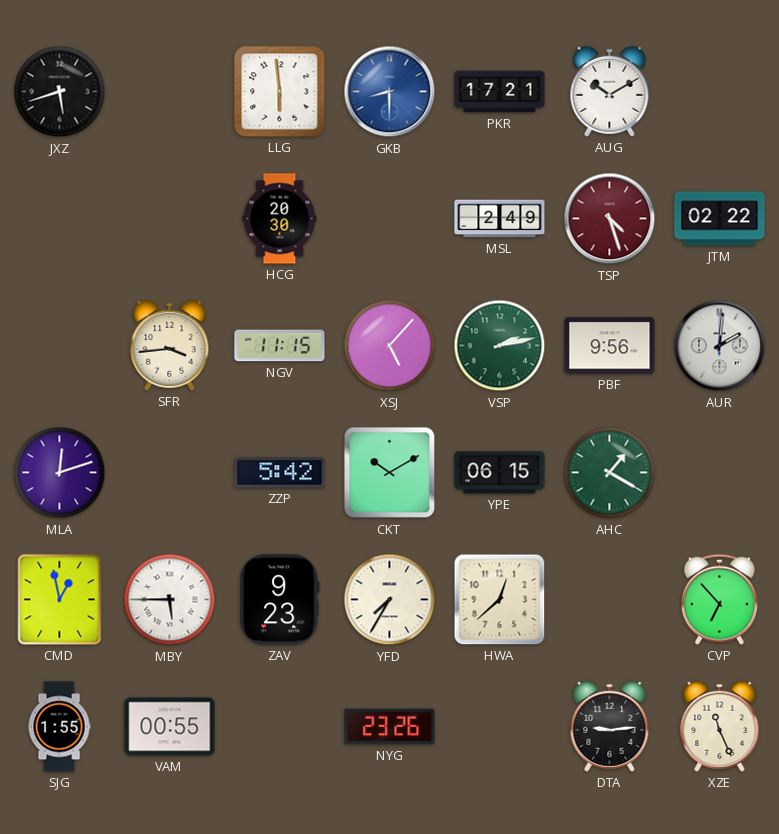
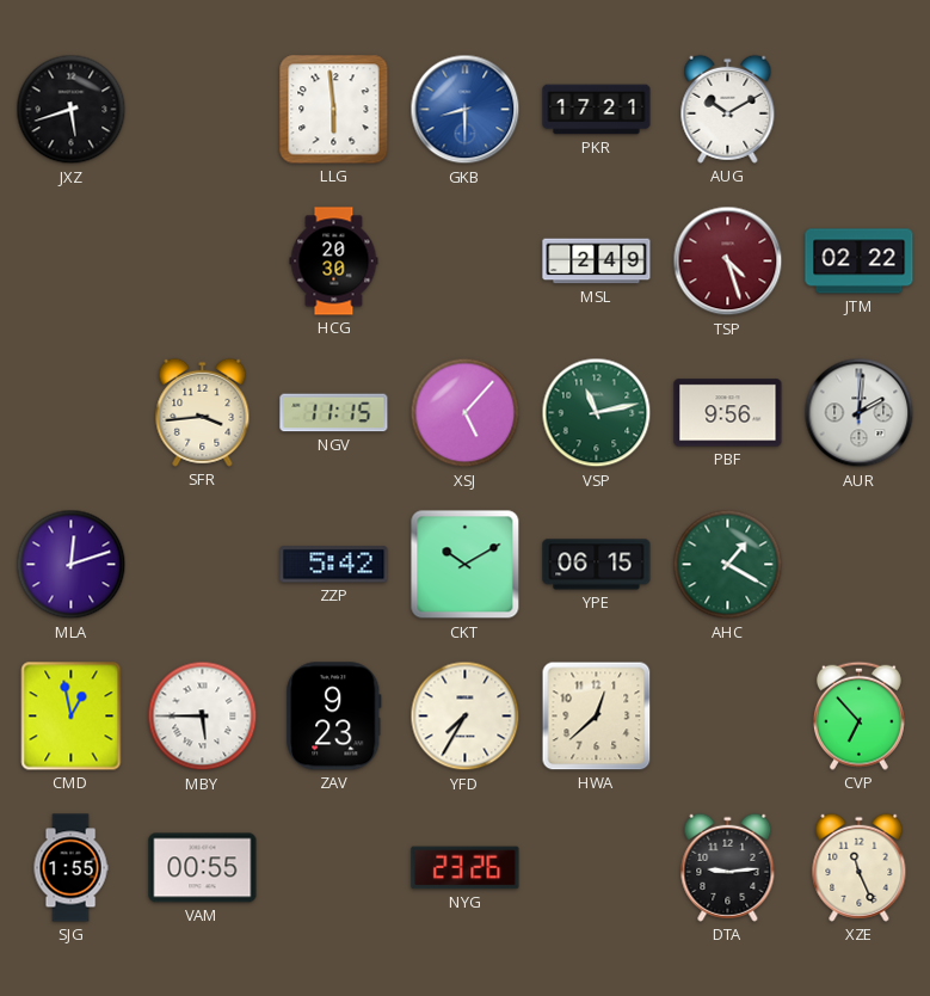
VSP: 2:13 -> 11:13
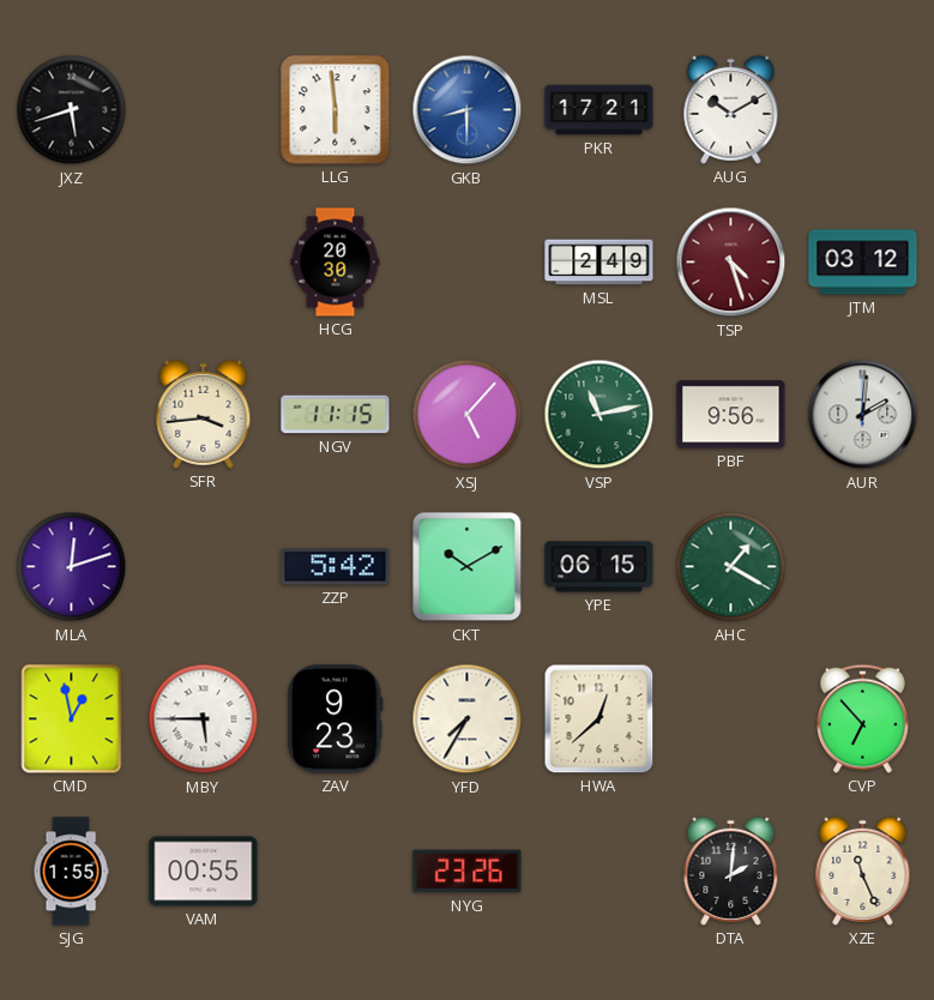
JTM: 02:22 -> 03:12
DTA: 9:14 -> 2:01
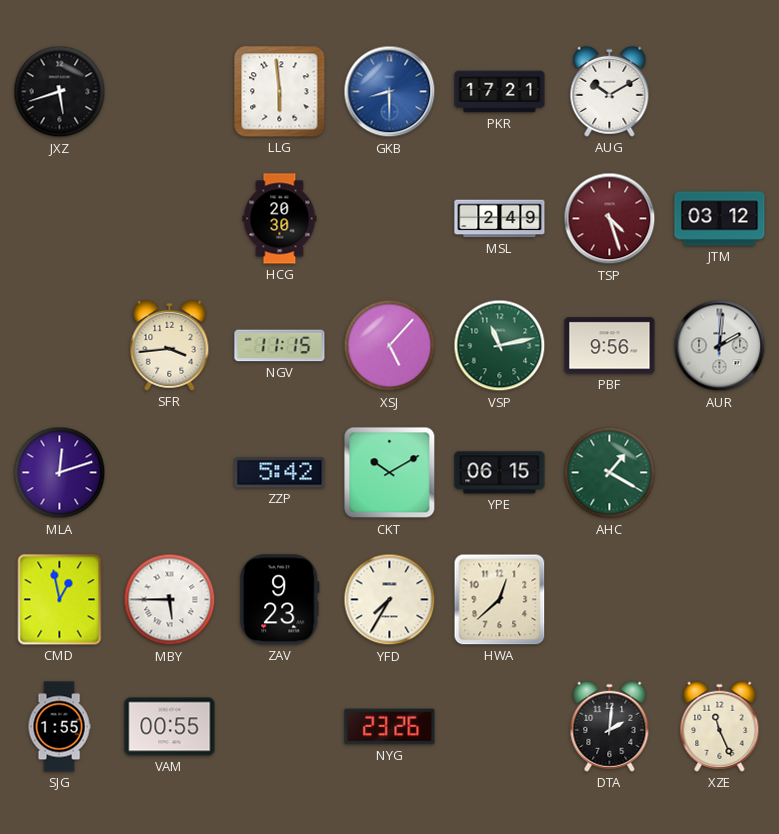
CVP: 6:53 -> none
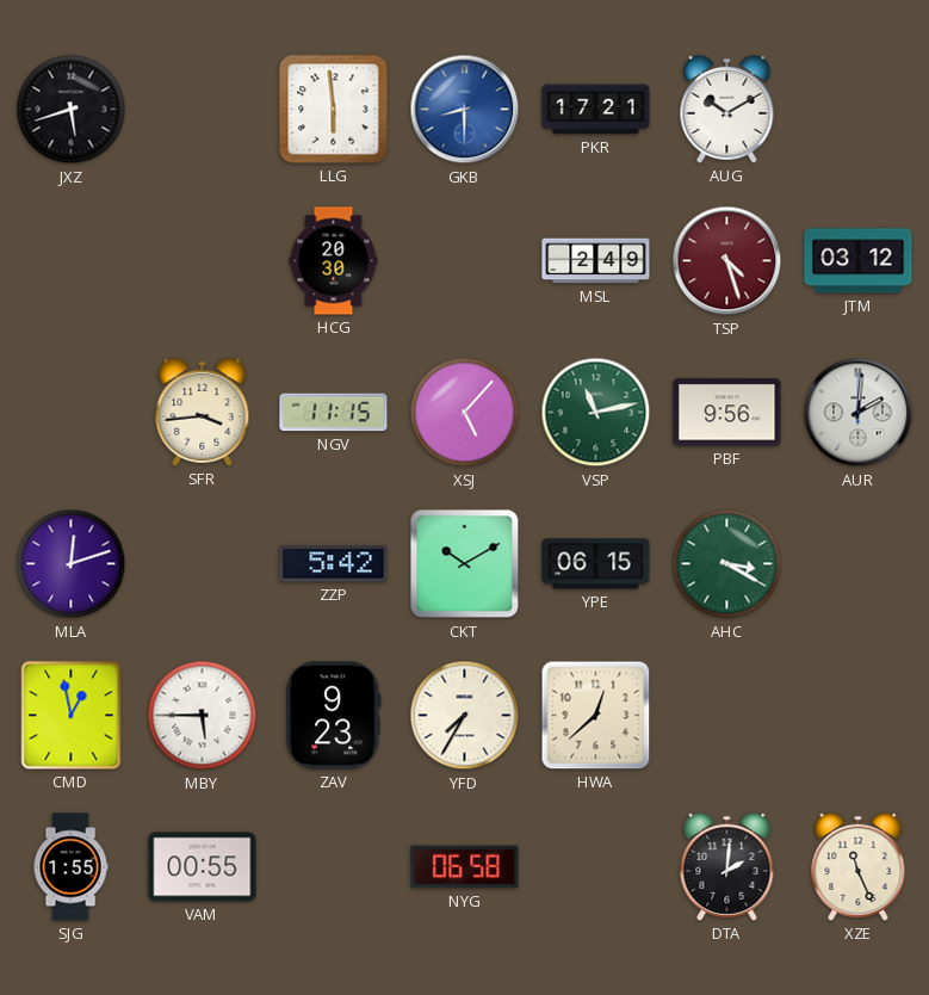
AHC: 1:20 -> 3:20
NYG: 23:26 -> 06:58
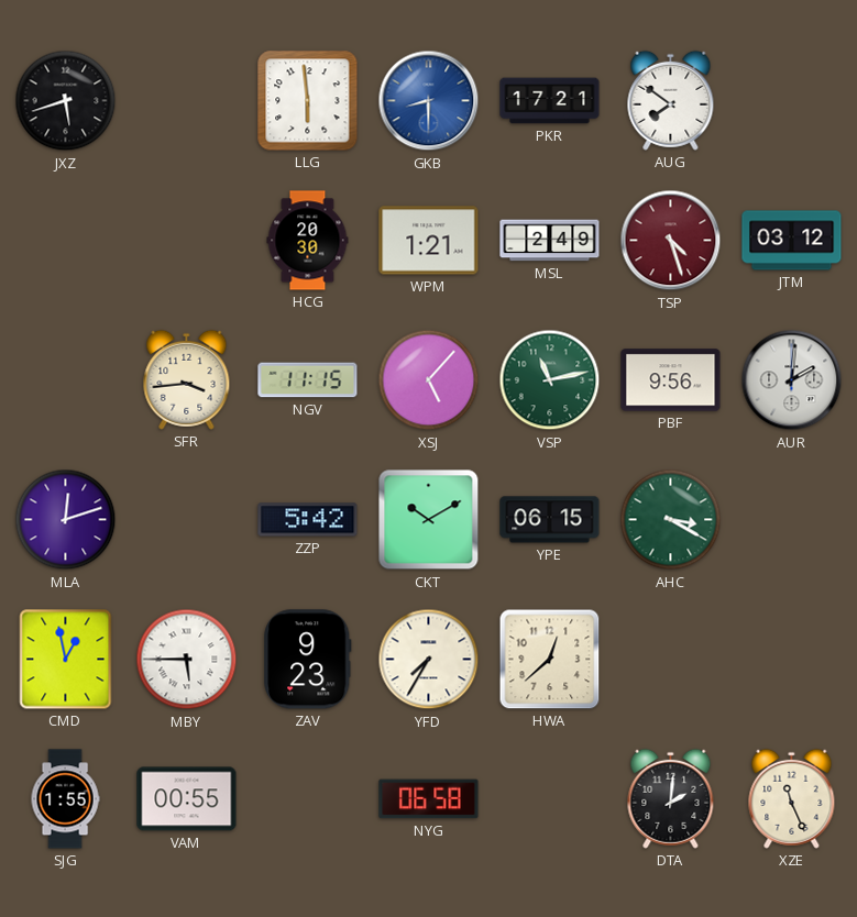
AUG: 10:10 -> 7:51
WPM: none -> 1:21
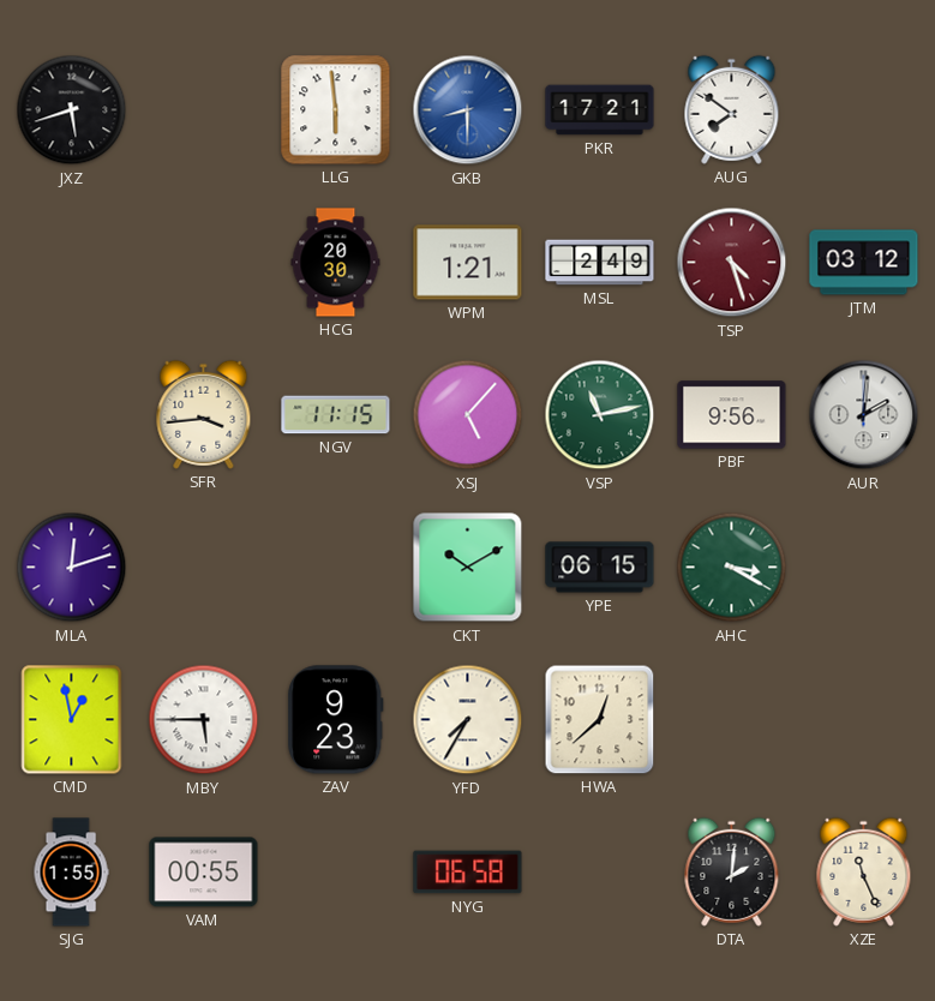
ZZP: 5:42 -> none
